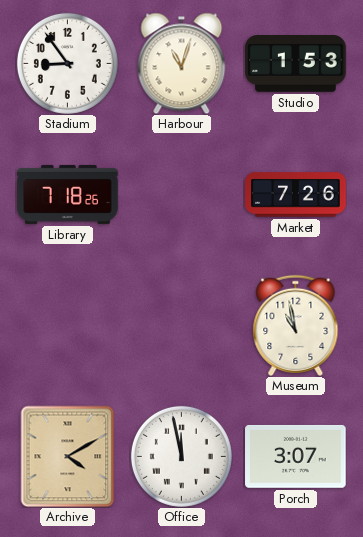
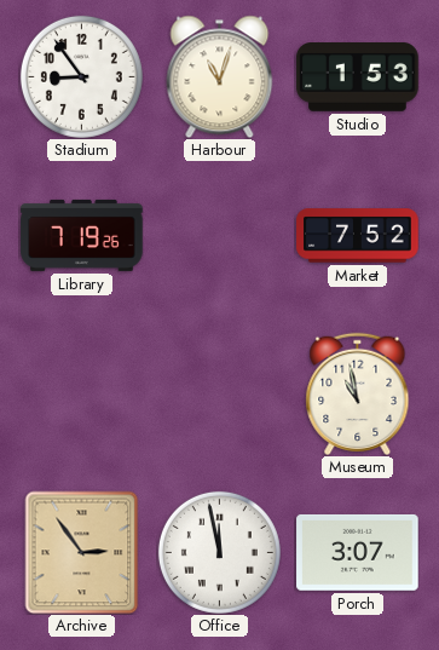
Library: 7:18 -> 7:19
Market: 7:26 -> 7:52
Archive: 4:10 -> 2:54
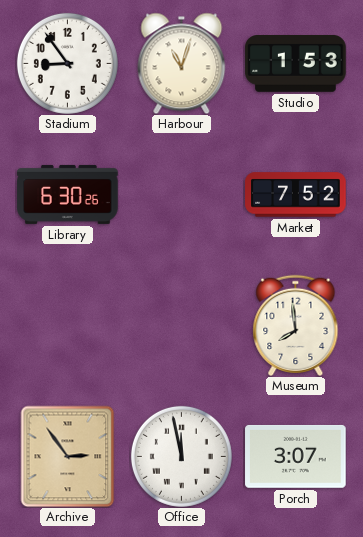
Library: 7:19 -> 6:30
Museum: 10:58 -> 7:59
